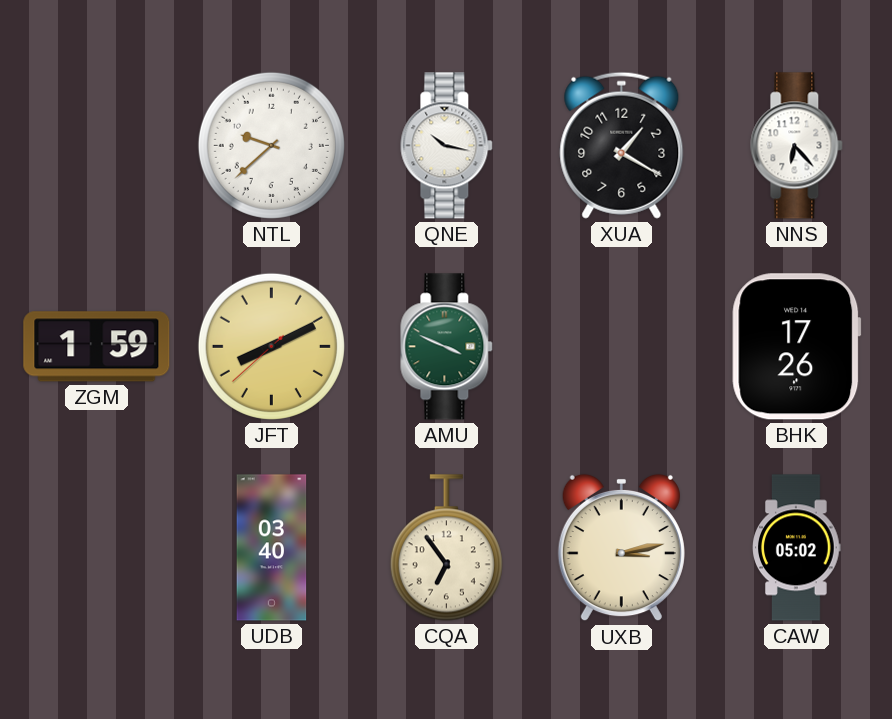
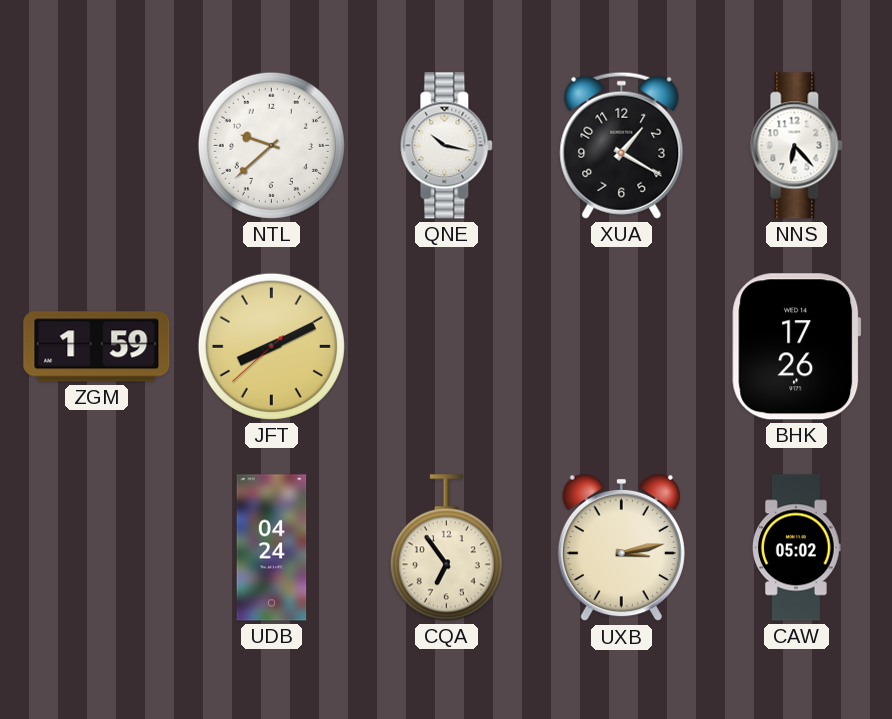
AMU: 3:49 -> none
UDB: 03:40 -> 04:24
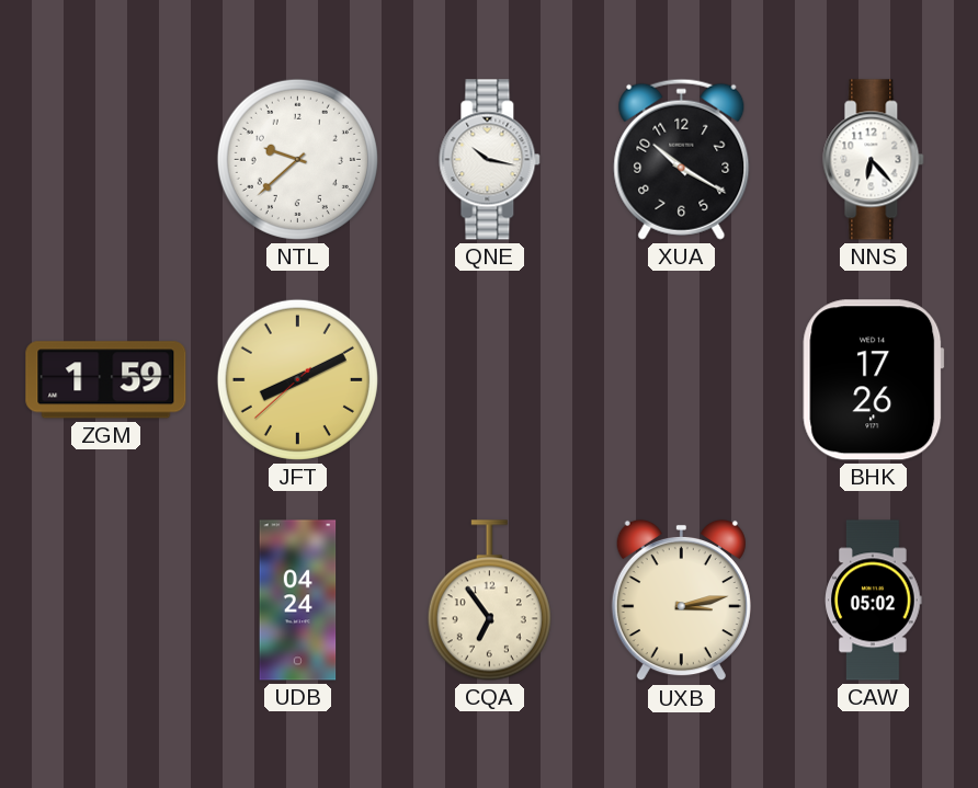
XUA: 1:20 -> 10:20
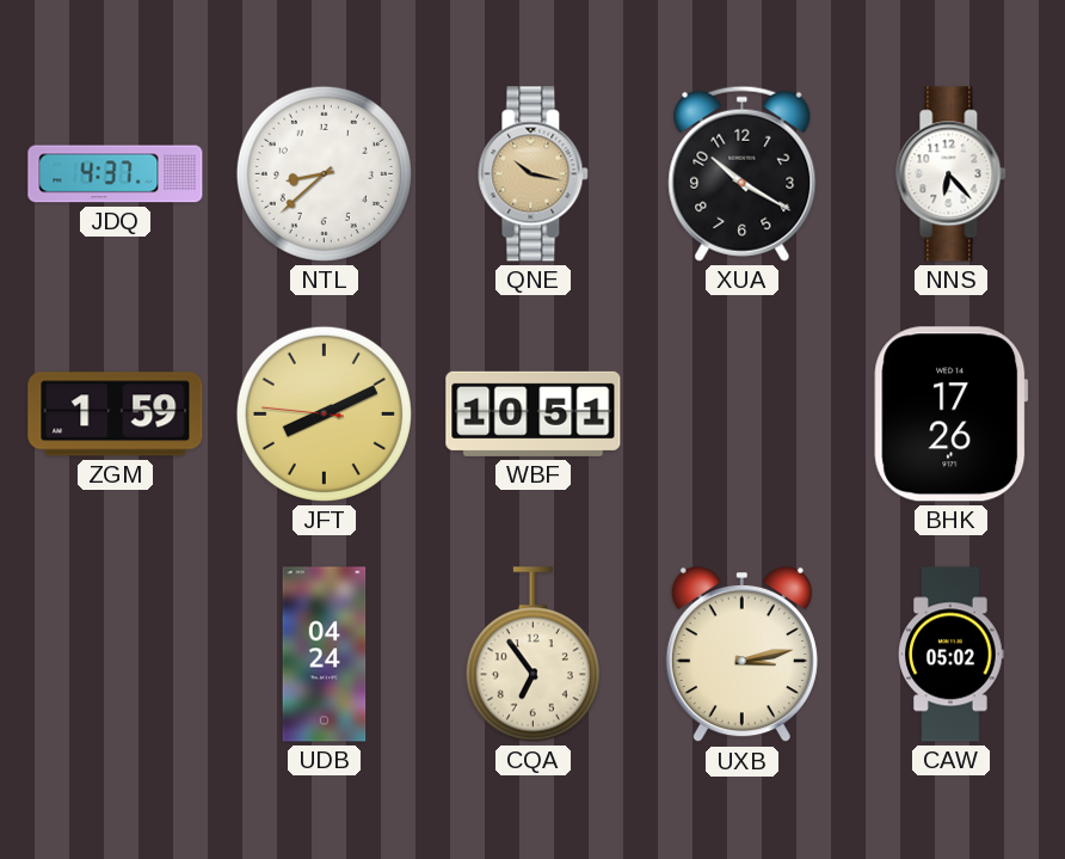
JDQ: none -> 4:37
NTL: 9:38 -> 8:38
QNE dial: white -> champagne
JFT: 8:10:38 -> 8:10:46
WBF: none -> 10:51
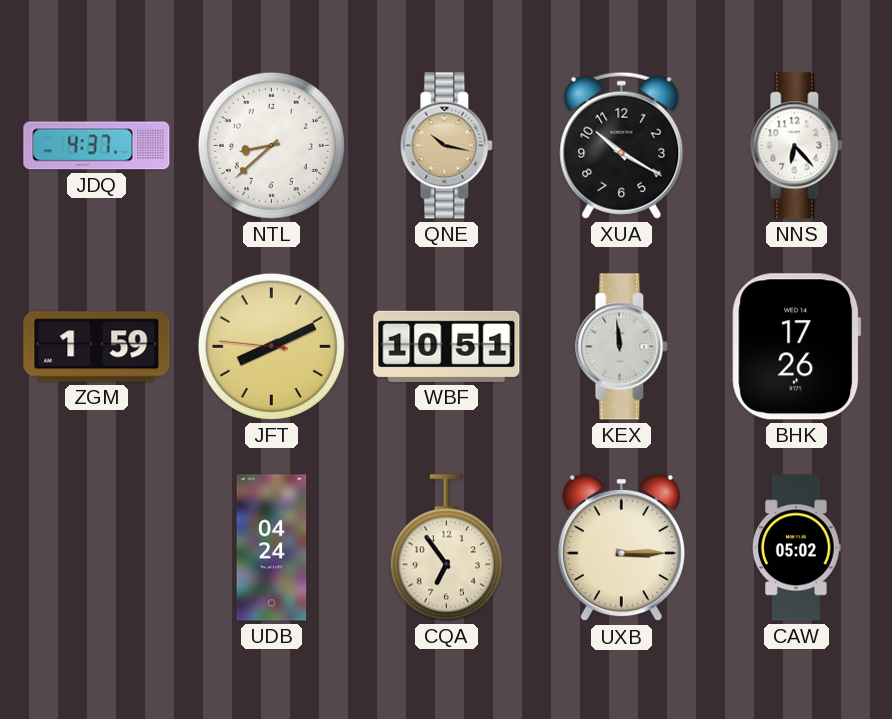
KEX: none -> 11:59
UXB: 3:13 -> 3:15
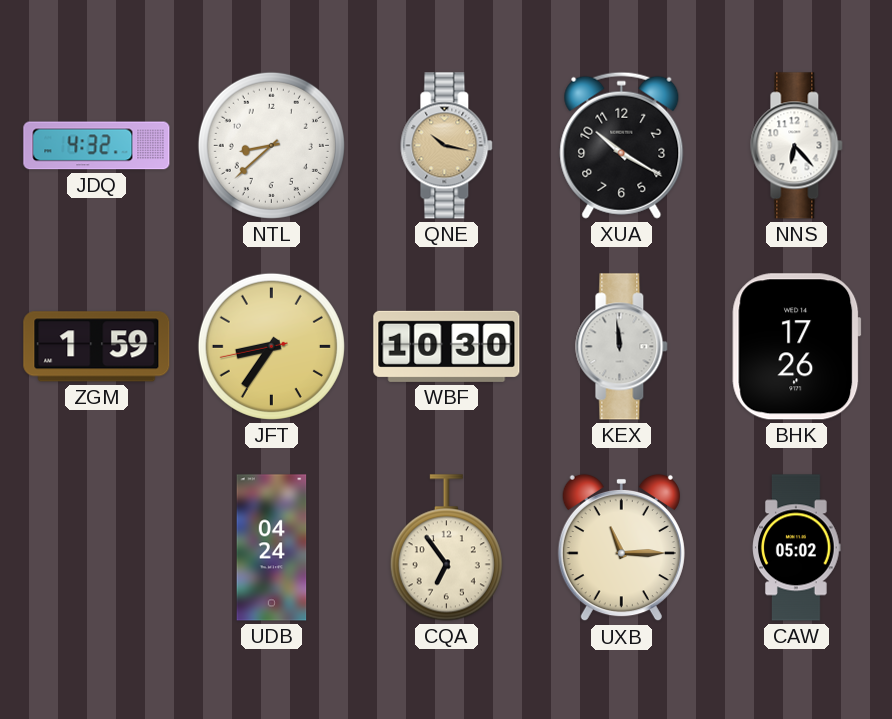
JDQ: 4:37 -> 4:32
JFT: 8:10 -> 8:35
WBF: 10:51 -> 10:30
UXB: 3:15 -> 11:15
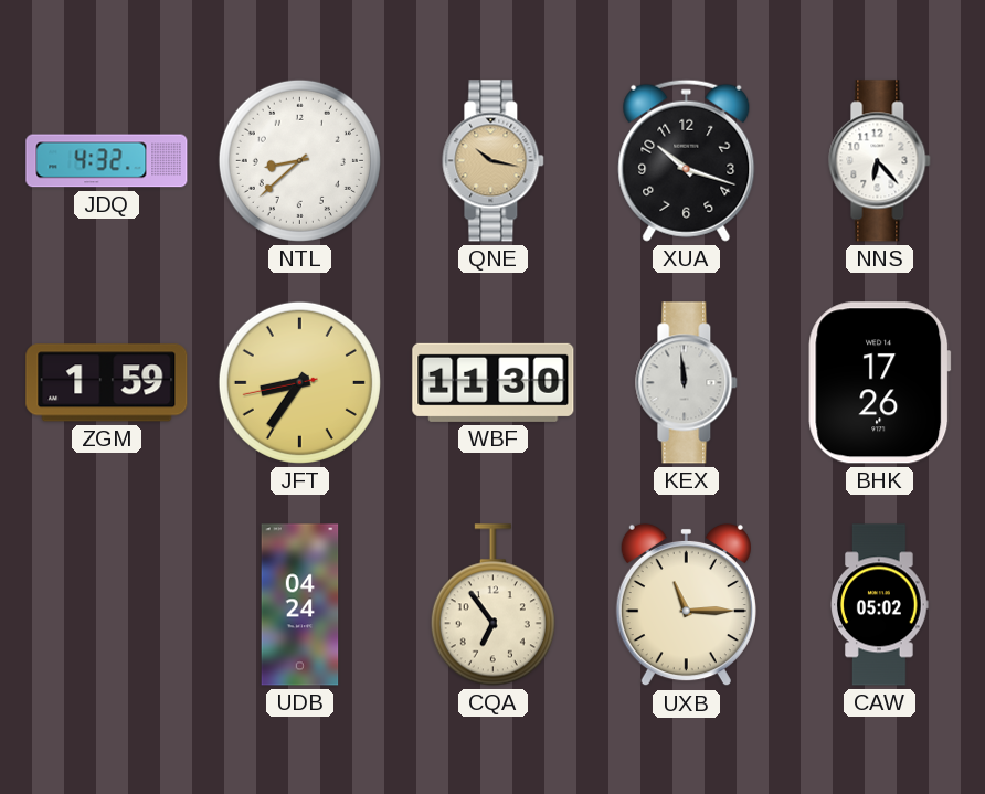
XUA: 10:20 -> 10:18
WBF: 10:30 -> 11:30
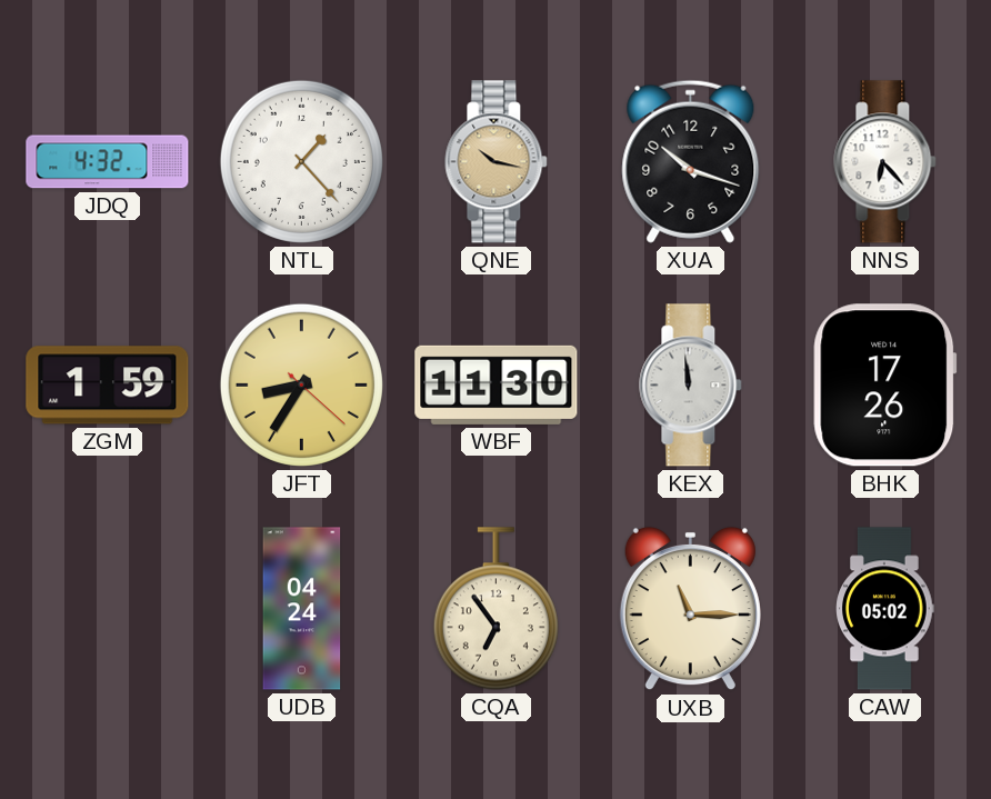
NTL: 8:38 -> 1:23
JFT: 8:35:43 -> 8:35:22
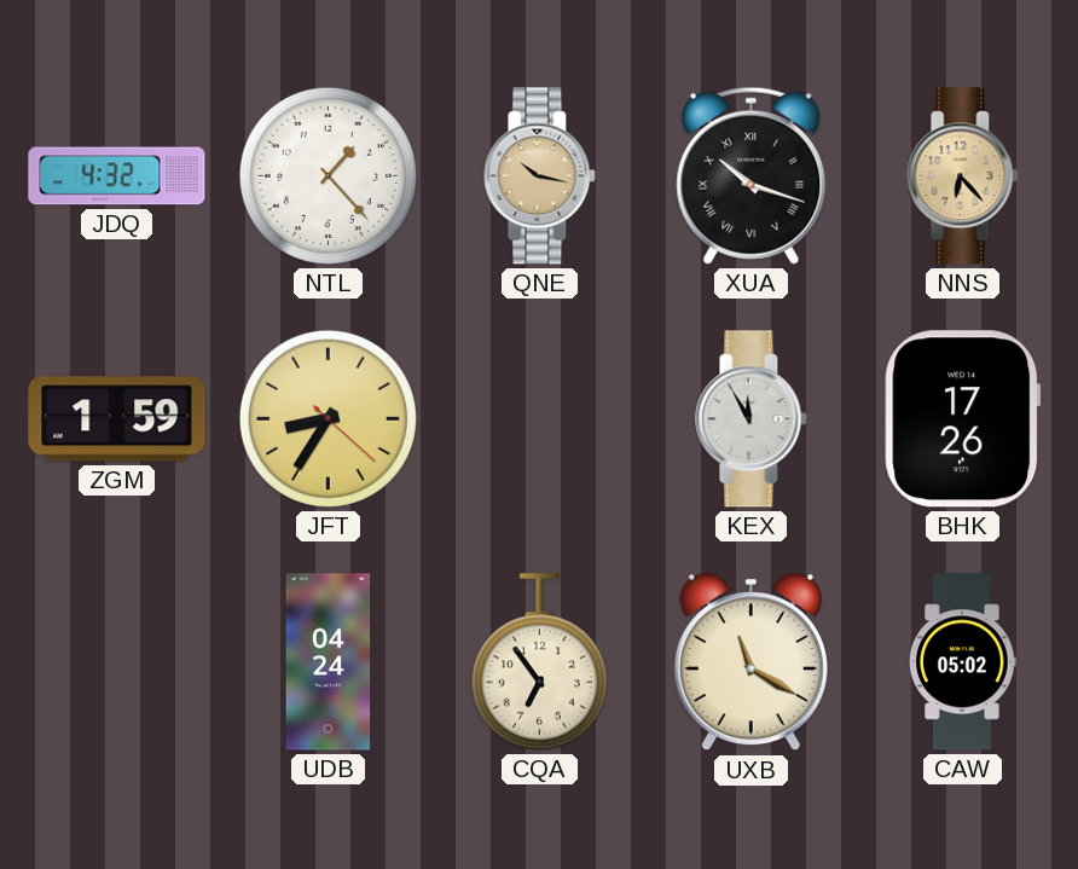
XUA numerals: Arabic -> Roman
NNS dial: white -> champagne
WBF: 11:30 -> none
KEX: 11:59 -> 11:55
UXB: 11:15 -> 11:20
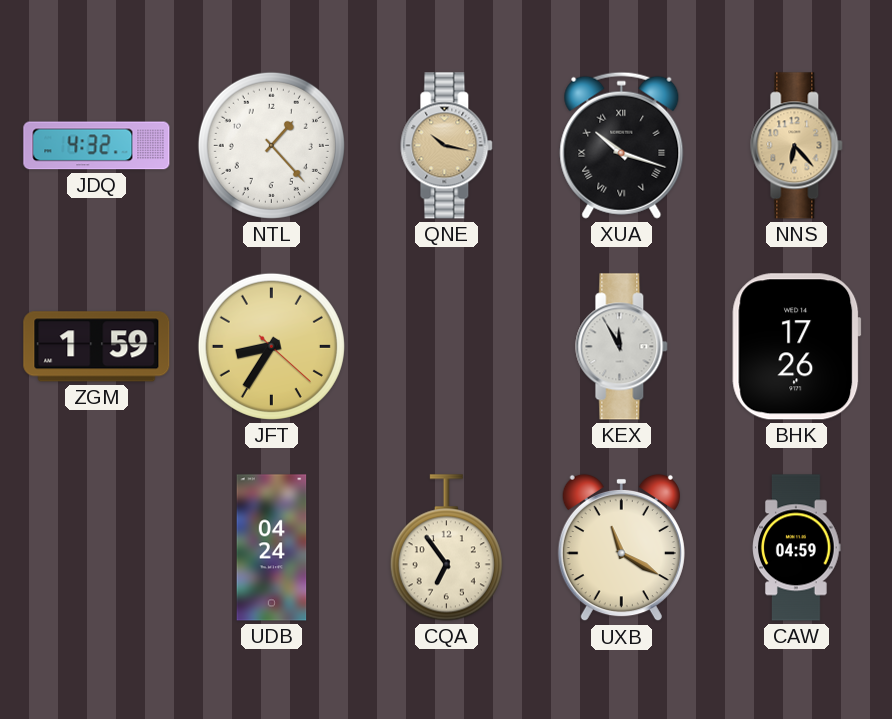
CAW: 05:02 -> 04:59
